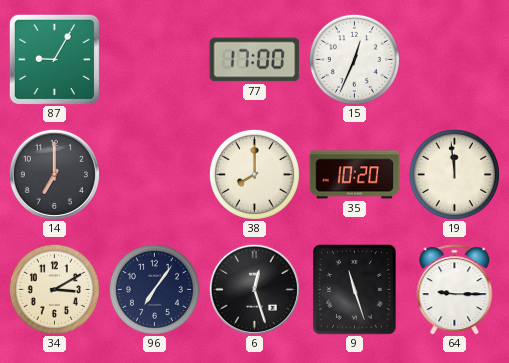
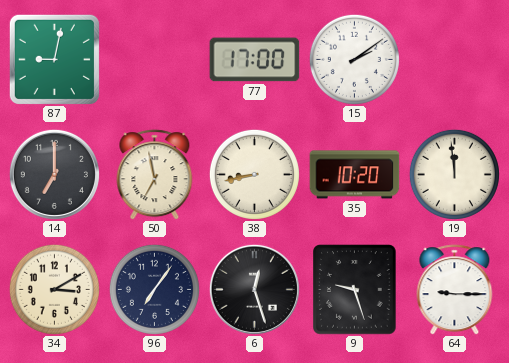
87: 9:05 -> 9:02
15: 12:34 -> 2:09
50: none -> 6:58
38: 8:00 -> 8:43
9: 11:27 -> 9:27
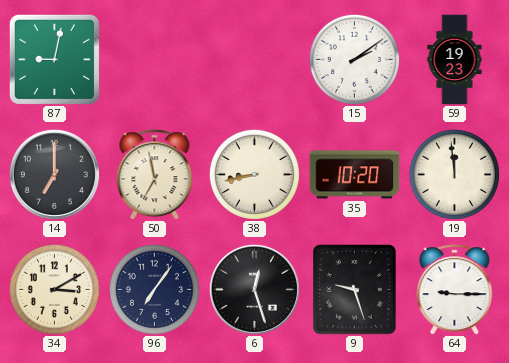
77: 17:00 -> none
59: none -> 19:23
